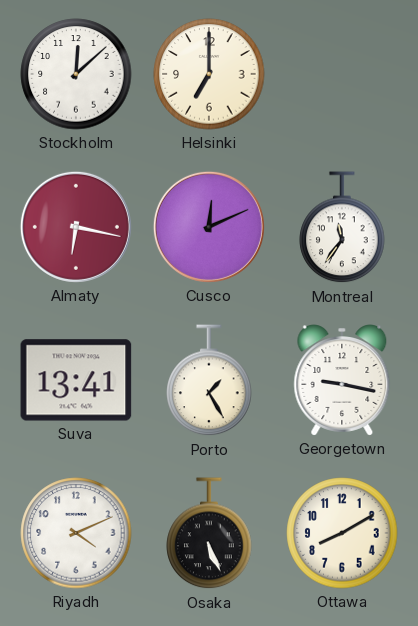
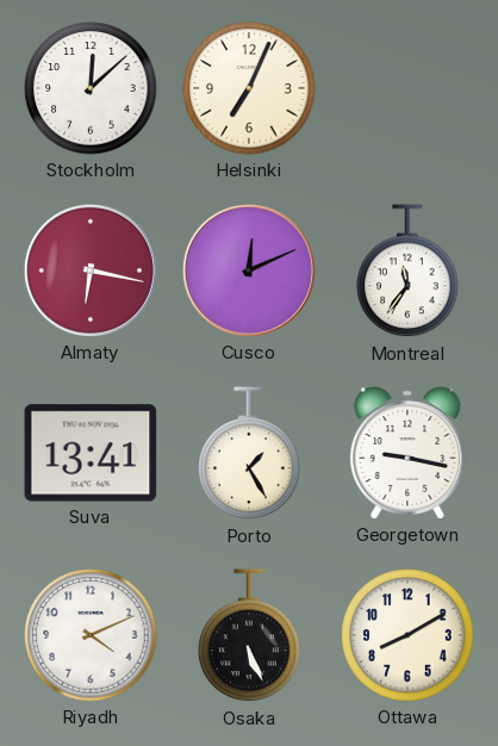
Helsinki: 7:00 -> 7:04
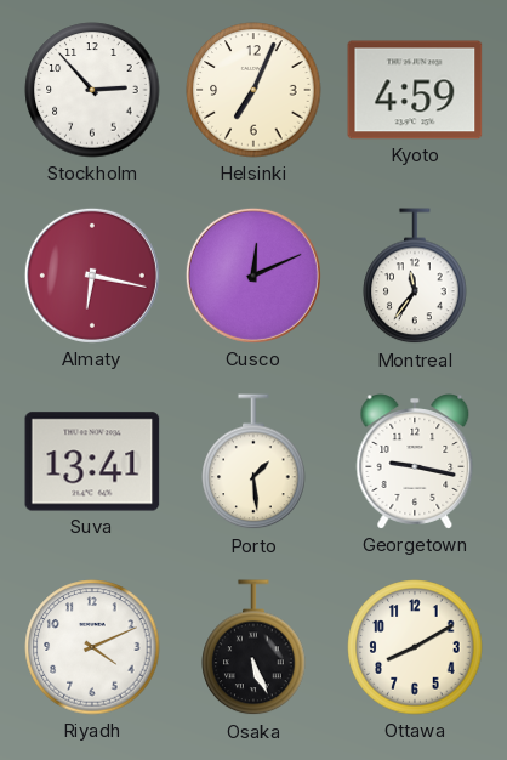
Stockholm: 12:08 -> 2:53
Kyoto: none -> 4:59
Porto: 1:25 -> 1:29
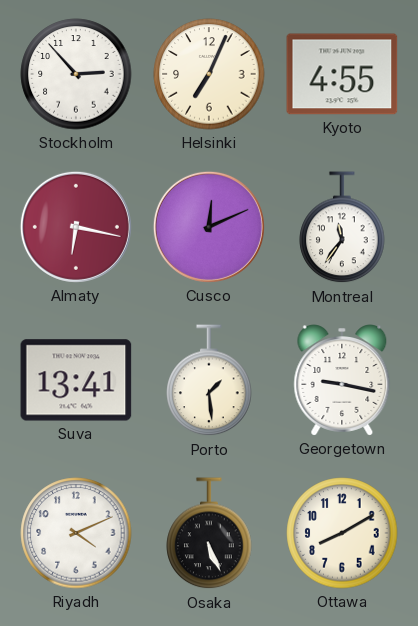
Kyoto: 4:59 -> 4:55
